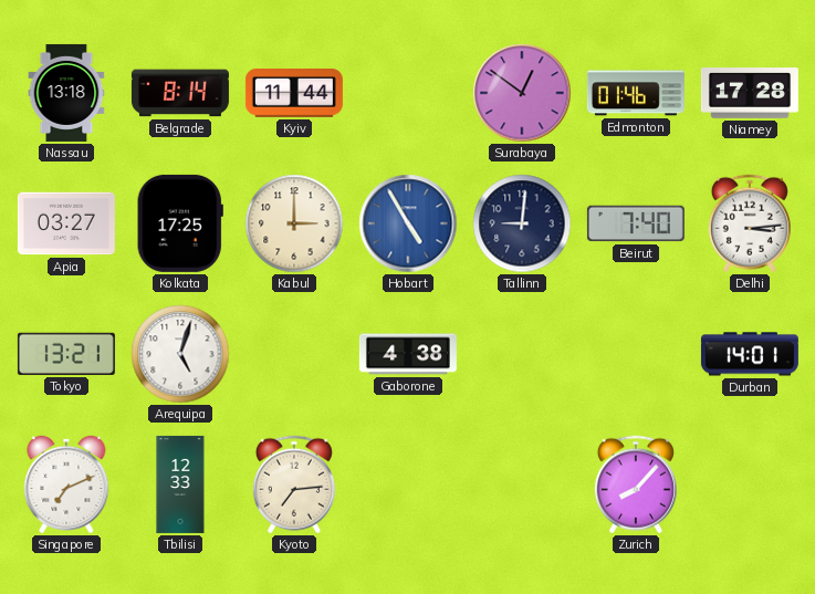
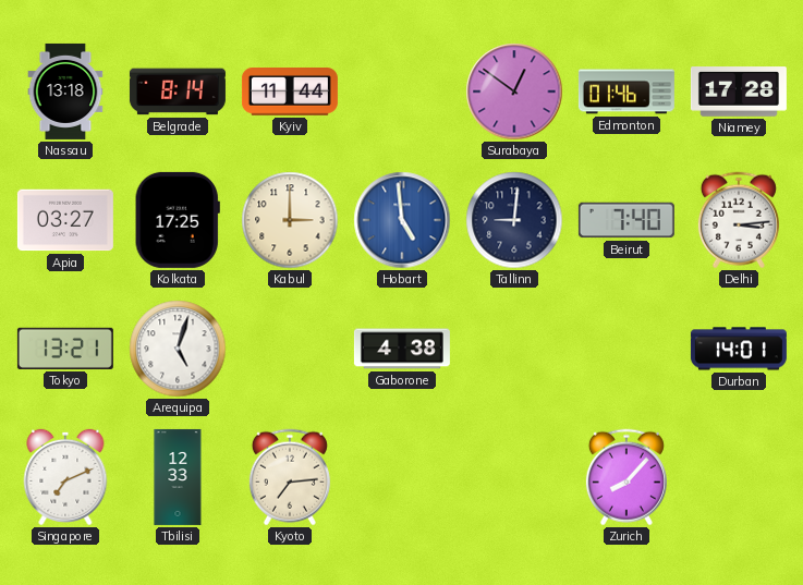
Hobart: 4:55 -> 4:59
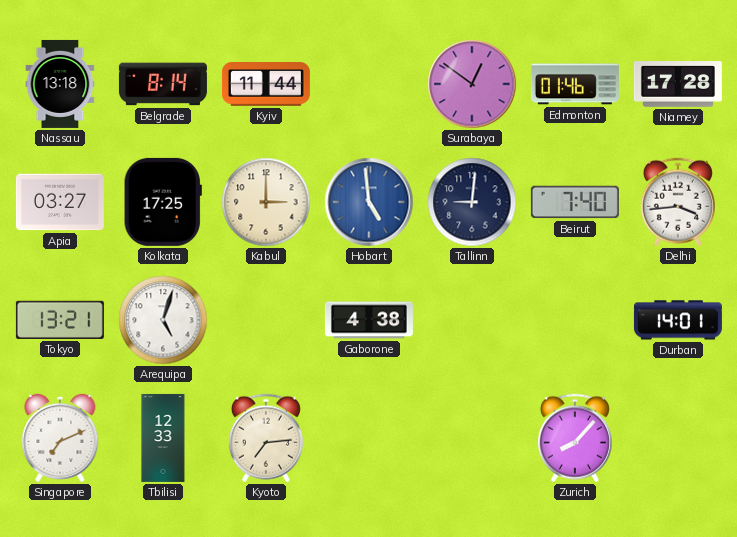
Delhi: 3:14 -> 3:44
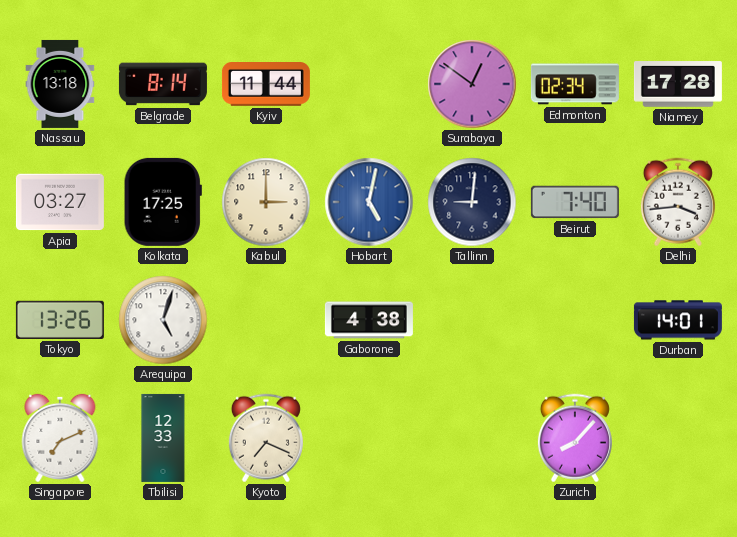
Edmonton: 01:46 -> 02:34
Hobart: 4:59 -> 5:02
Tokyo: 13:21 -> 13:26
Kyoto: 7:14 -> 7:19
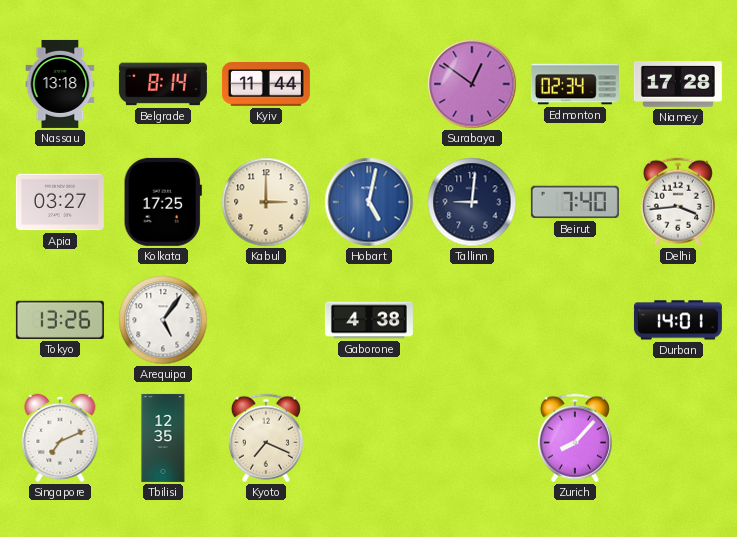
Arequipa: 5:03 -> 5:06
Tbilisi: 12:33 -> 12:35
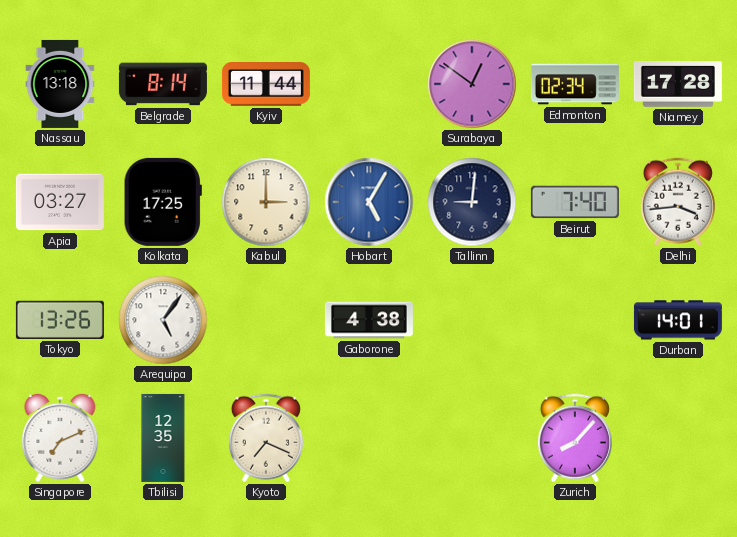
Hobart: 5:02 -> 5:05
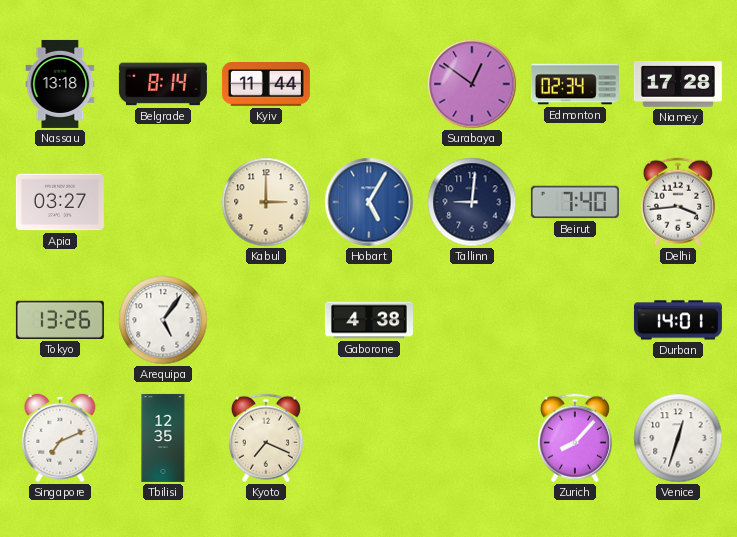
Kolkata: 17:25 -> none
Venice: none -> 12:33
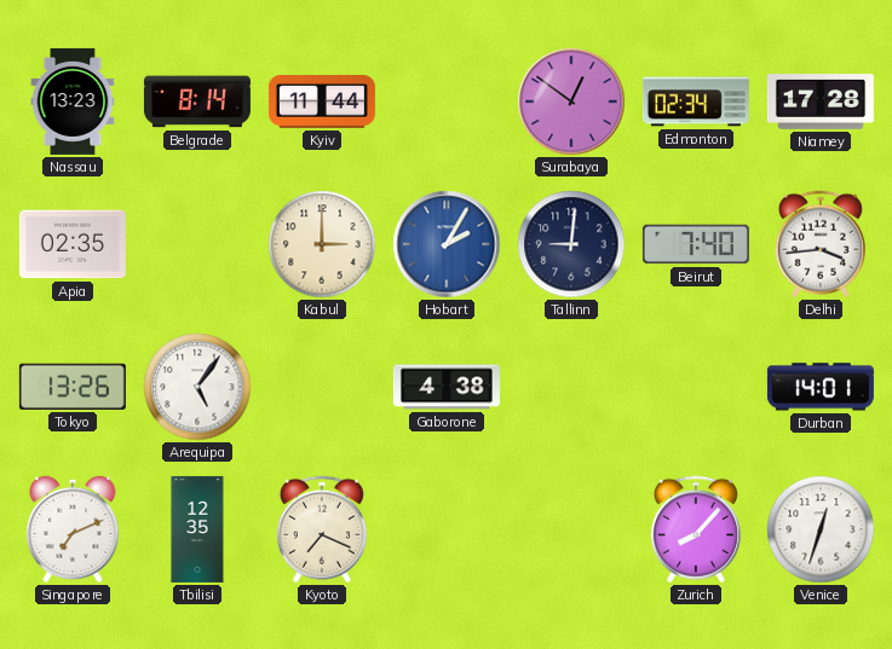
Nassau: 13:18 -> 13:23
Apia: 03:27 -> 02:35
Hobart: 5:05 -> 2:05
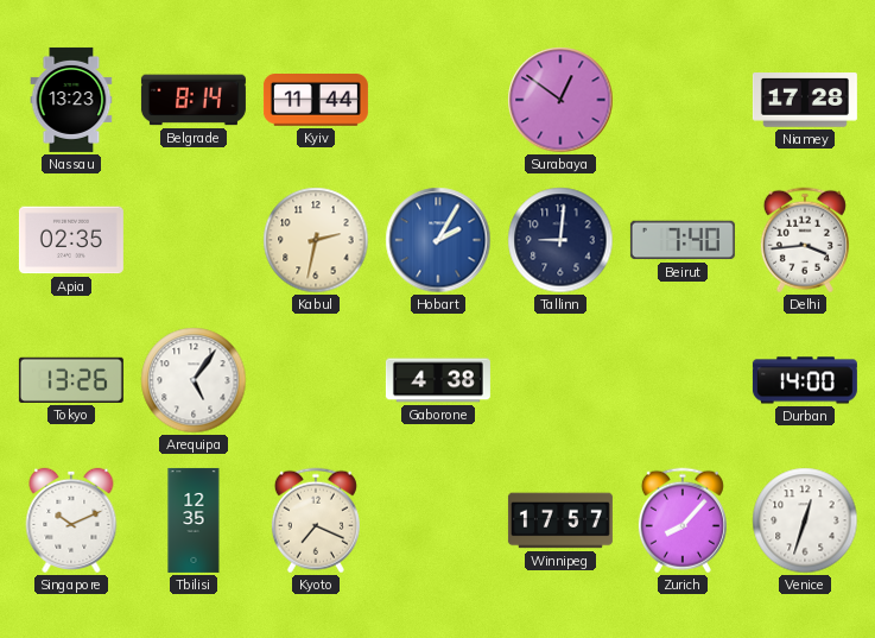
Edmonton: 02:34 -> none
Kabul: 3:00 -> 2:32
Durban: 14:01 -> 14:00
Singapore: 7:11 -> 10:11
Winnipeg: none -> 17:57
